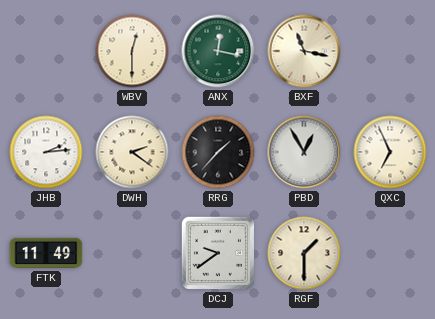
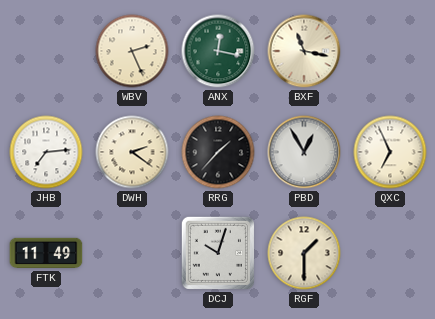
WBV: 12:30 -> 2:26
JHB: 2:14 -> 7:14
DCJ: 9:39 -> 10:03
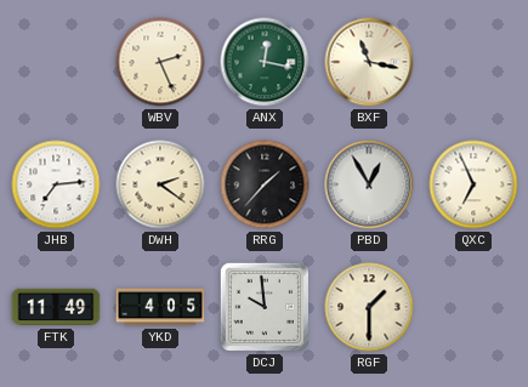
YKD: none -> 4:05
DCJ: 10:03 -> 9:59
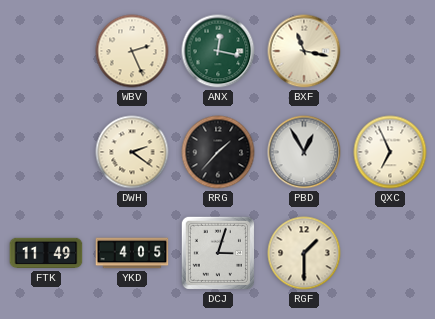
JHB: 7:14 -> none
DCJ: 9:59 -> 3:03
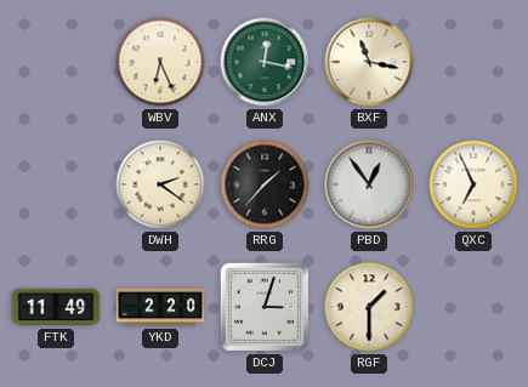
WBV: 2:26 -> 6:26
PBD: 12:55 -> 12:54
YKD: 4:05 -> 2:20
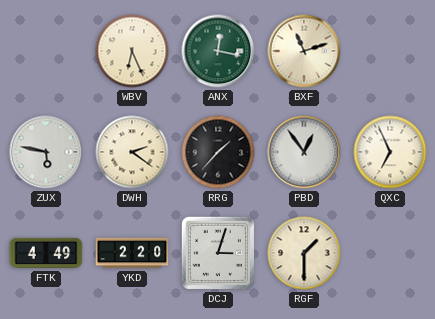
BXF: 11:17 -> 11:12
ZUX: none -> 5:47
FTK: 11:49 -> 4:49
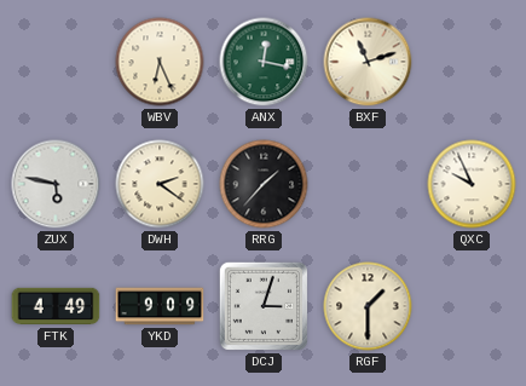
PBD: 12:54 -> none
QXC: 6:56 -> 9:56
YKD: 2:20 -> 9:09
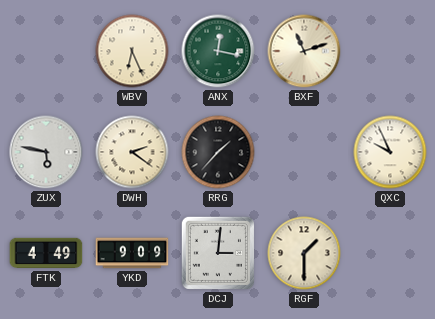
DCJ: 3:03 -> 3:01
